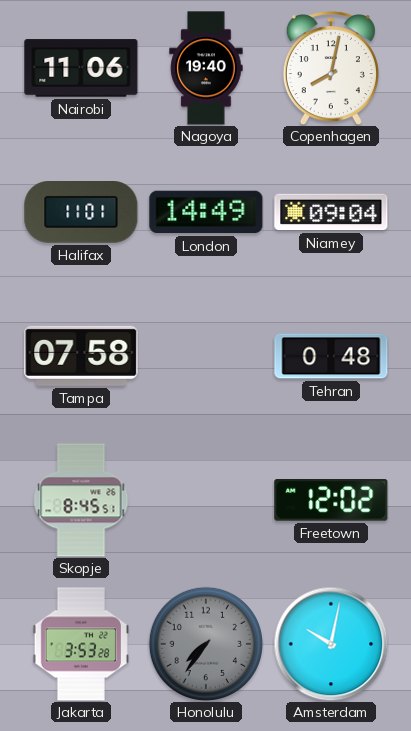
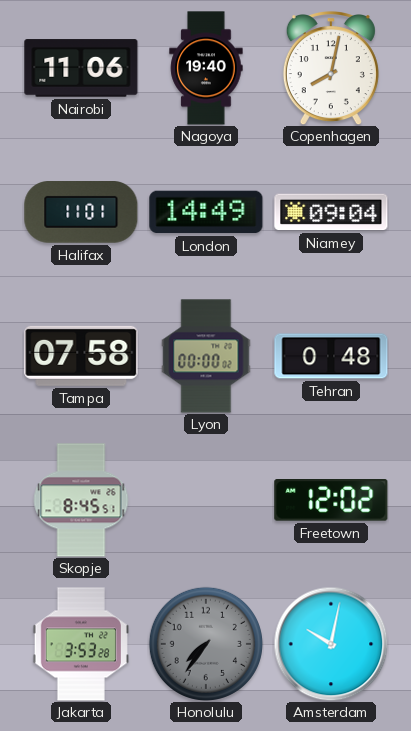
Lyon: none -> 00:00
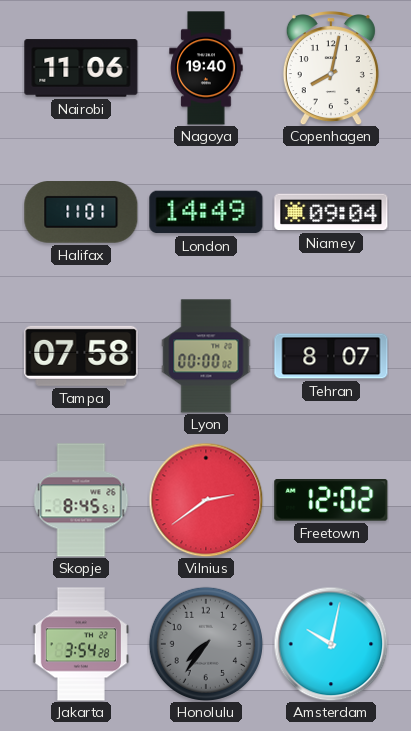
Tehran: 0:48 -> 8:07
Vilnius: none -> 2:39
Jakarta: 3:53 -> 3:54
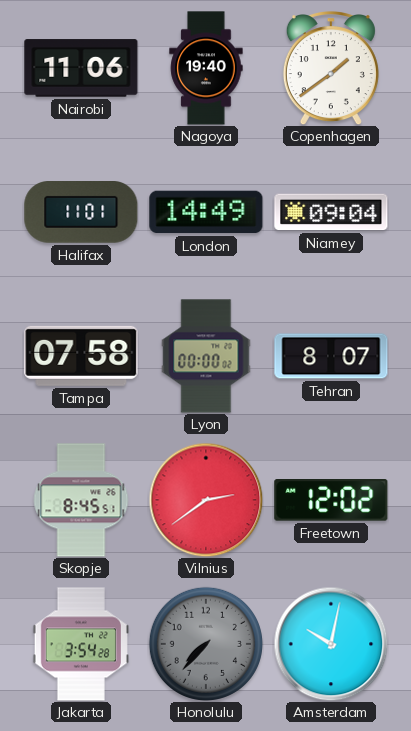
Copenhagen: 8:02 -> 1:39
Honolulu: 7:36 -> 7:37
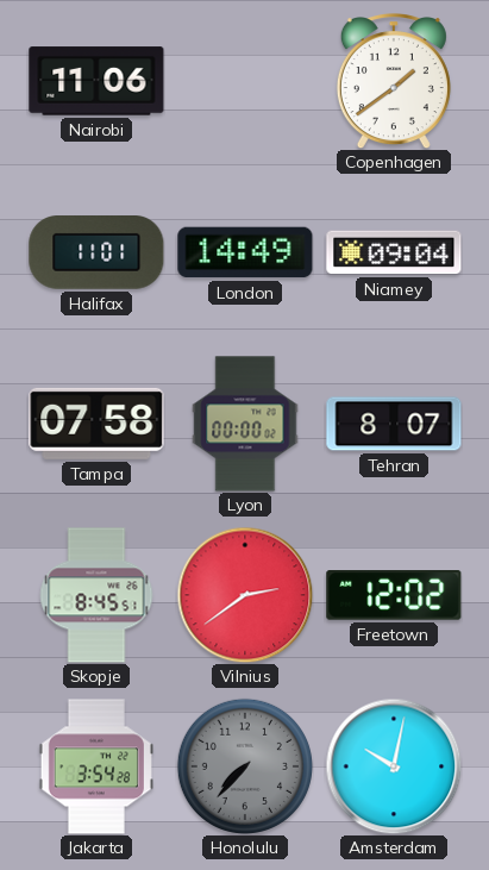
Nagoya: 19:40 -> none
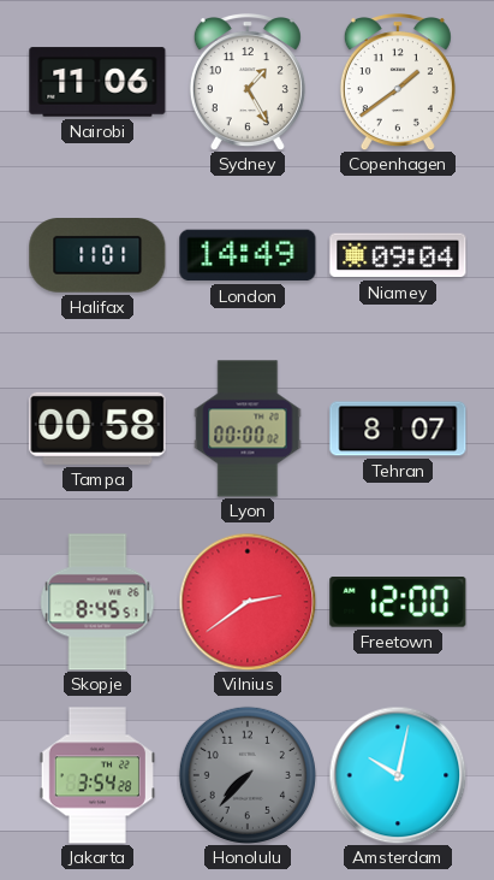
Sydney: none -> 1:25
Tampa: 07:58 -> 00:58
Freetown: 12:02 -> 12:00
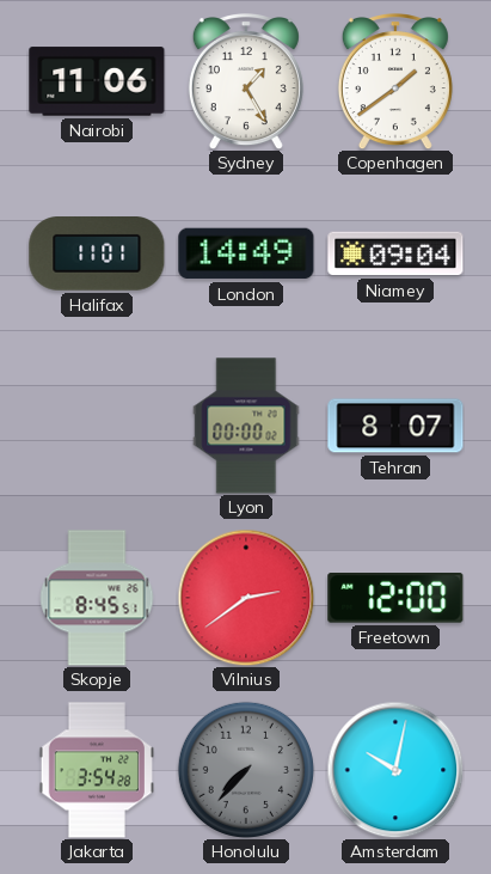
Tampa: 00:58 -> none
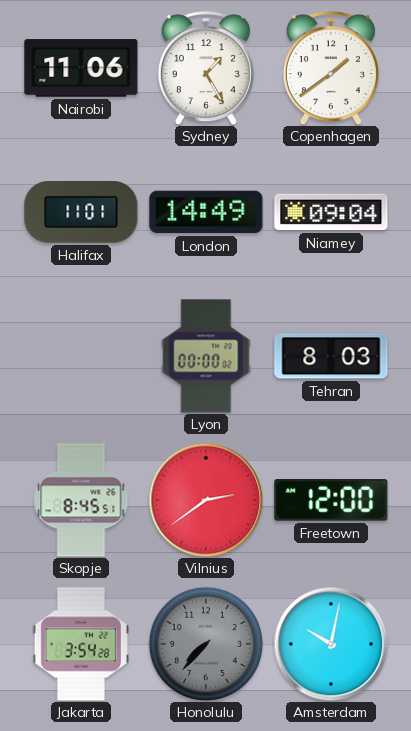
Tehran: 8:07 -> 8:03
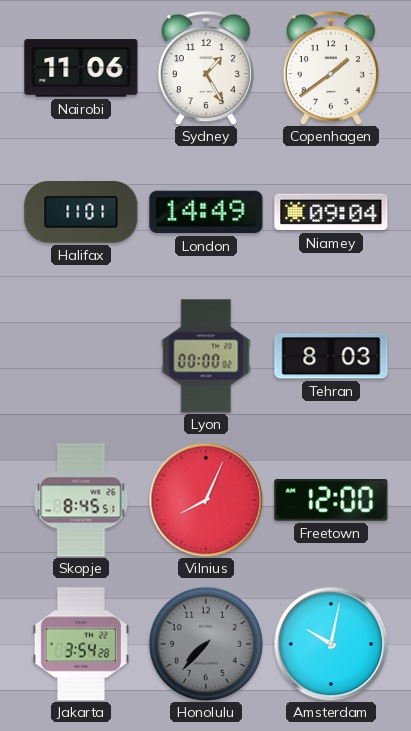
Vilnius: 2:39 -> 8:04
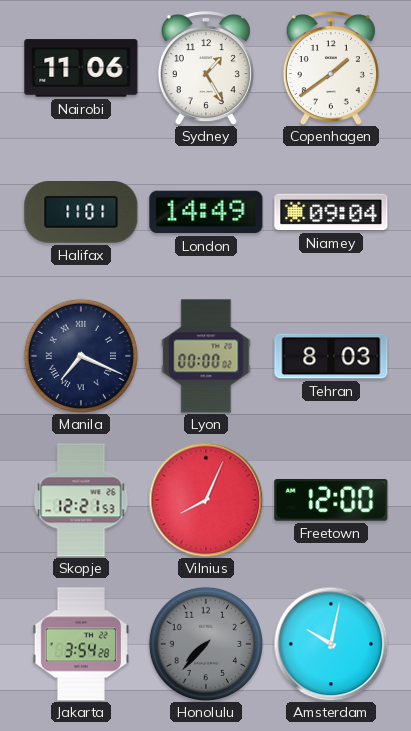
Manila: none -> 7:19
Skopje: 8:45 -> 12:21
